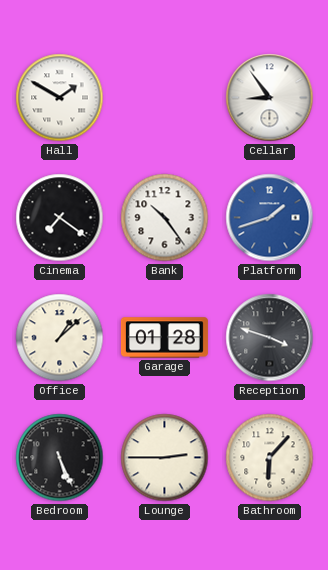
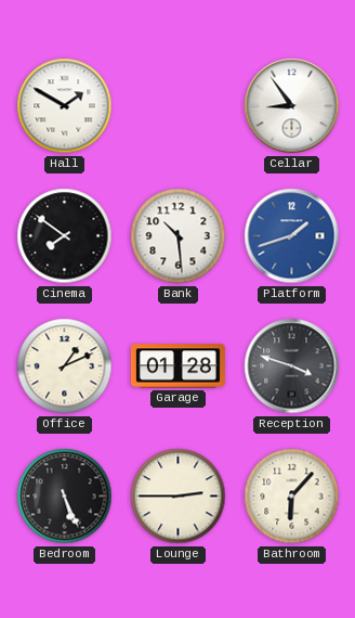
Cinema: 7:21 -> 7:51
Bank: 10:24 -> 10:29
Office: 1:08 -> 1:11
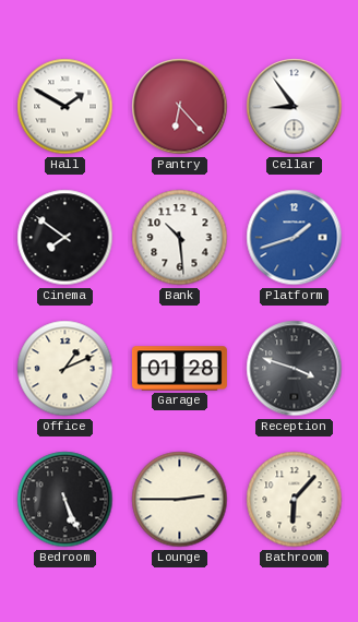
Pantry: none -> 6:23
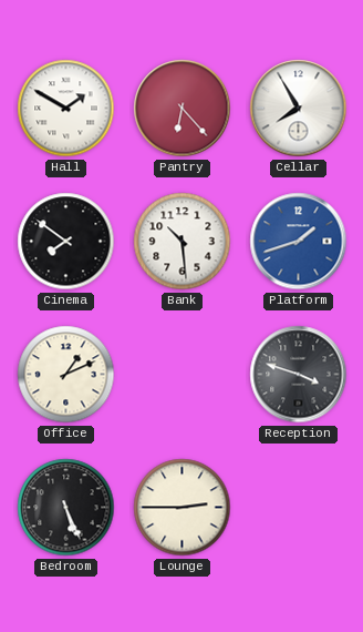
Cellar: 8:54 -> 7:55
Garage: 01:28 -> none
Bathroom: 6:07 -> none
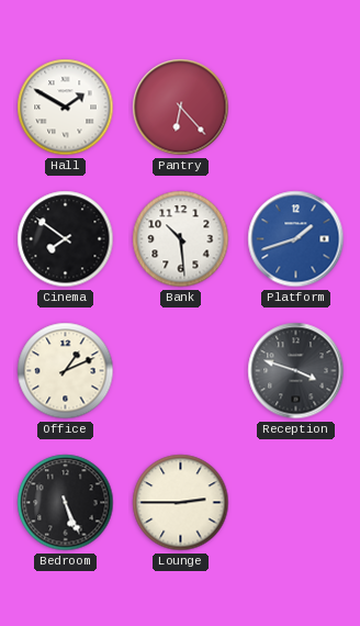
Cellar: 7:55 -> none
